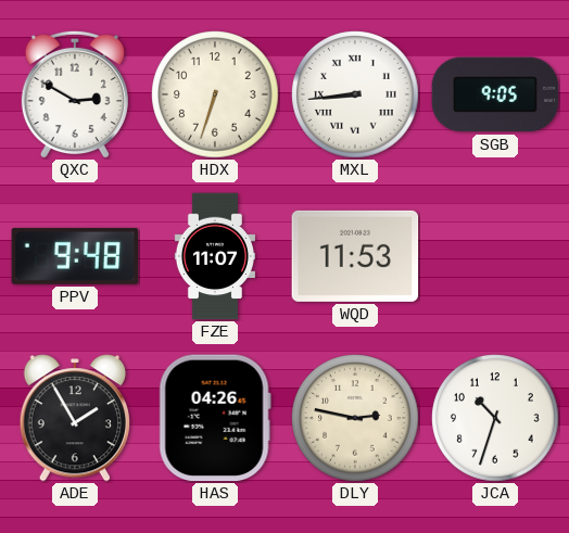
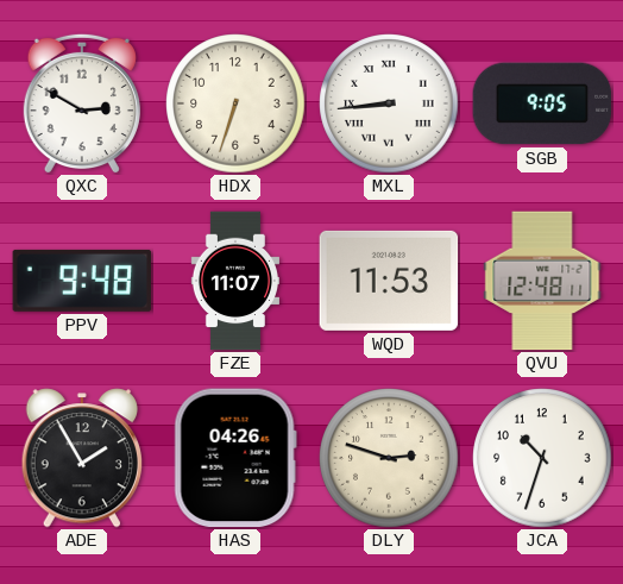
QVU: none -> 12:48
DLY: 2:47 -> 2:48
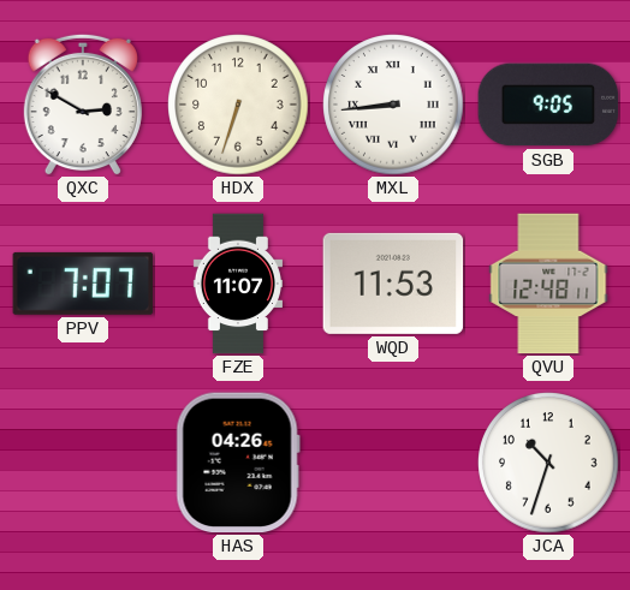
PPV: 9:48 -> 7:07
ADE: 1:55 -> none
DLY: 2:48 -> none
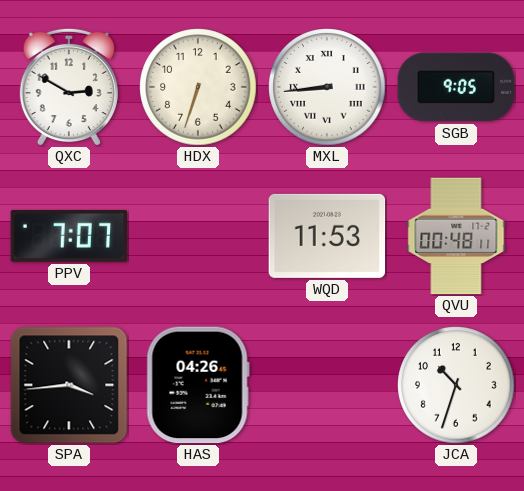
FZE: 11:07 -> none
QVU: 12:48 -> 00:48
SPA: none -> 3:44
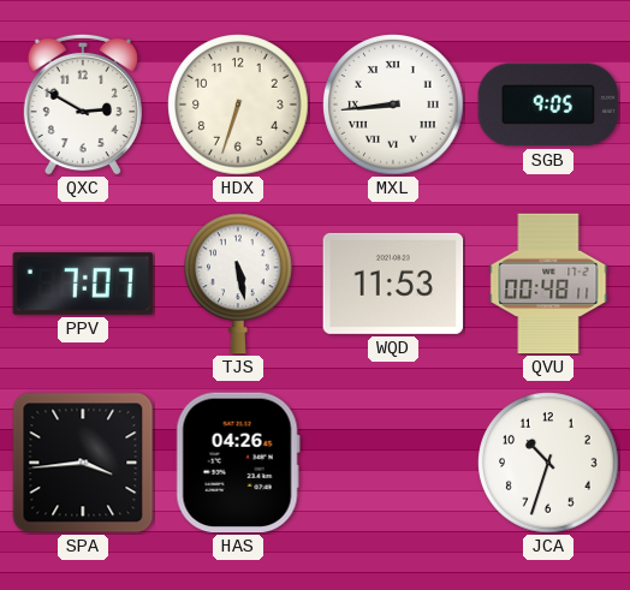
TJS: none -> 5:28
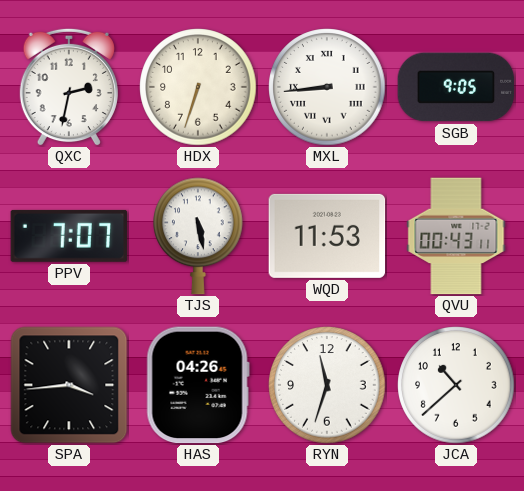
QXC: 2:50 -> 2:32
QVU: 00:48 -> 00:43
RYN: none -> 11:33
JCA: 10:33 -> 10:38
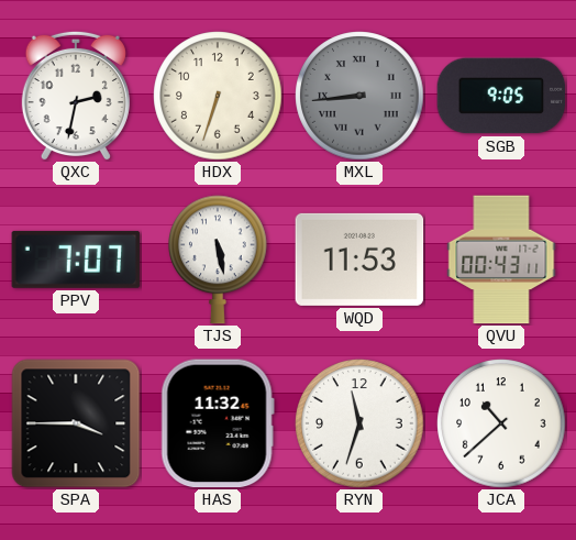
MXL dial: white -> grey
SPA: 3:44 -> 3:45
HAS: 04:26 -> 11:32
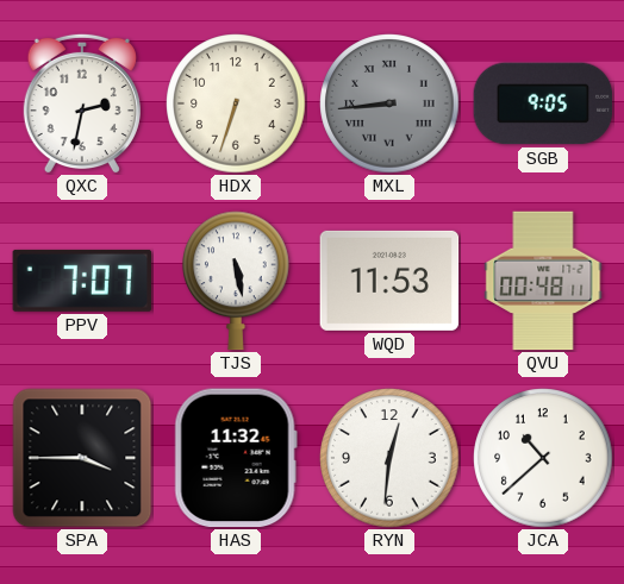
QVU: 00:43 -> 00:48
RYN: 11:33 -> 12:31
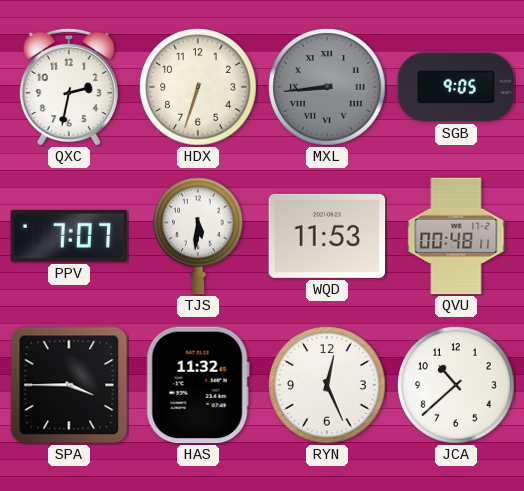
TJS: 5:28 -> 5:31
RYN: 12:31 -> 12:26
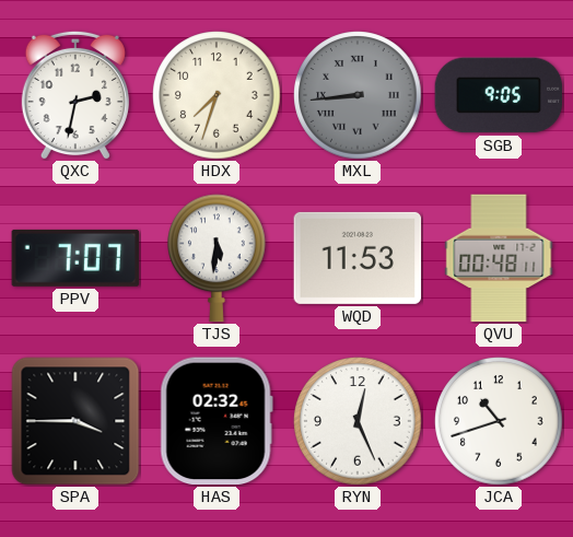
HDX: 6:33 -> 7:33
HAS: 11:32 -> 02:32
JCA: 10:38 -> 10:42
